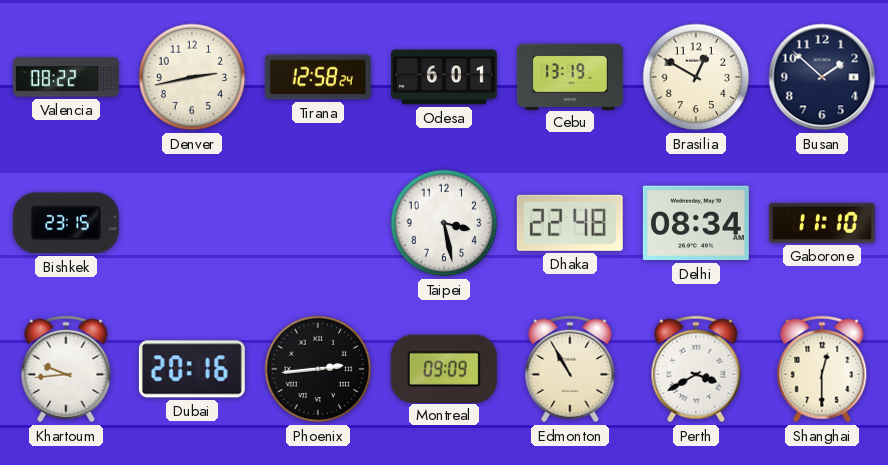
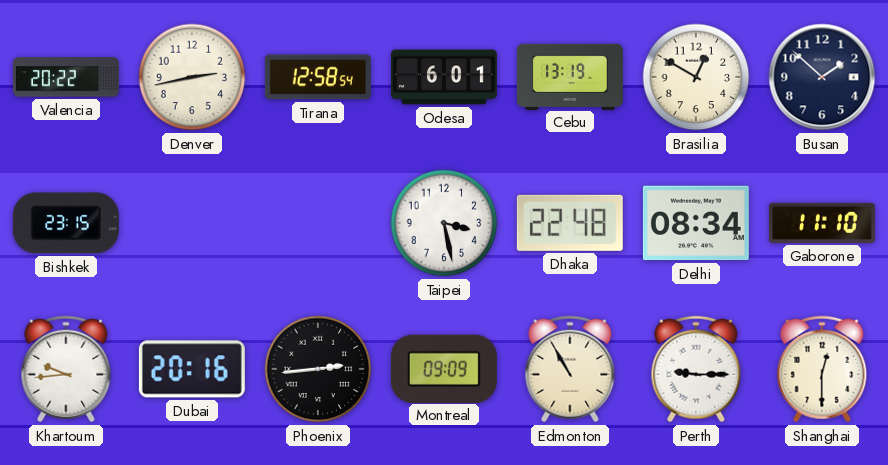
Valencia: 08:22 -> 20:22
Tirana: 12:58:24 -> 12:58:54
Perth: 3:40 -> 9:15
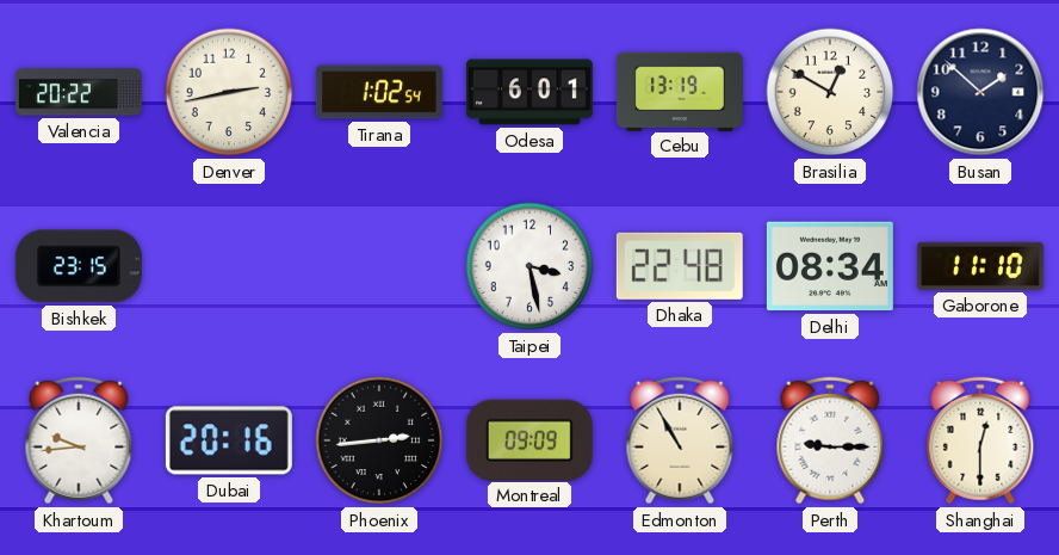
Tirana: 12:58 -> 1:02
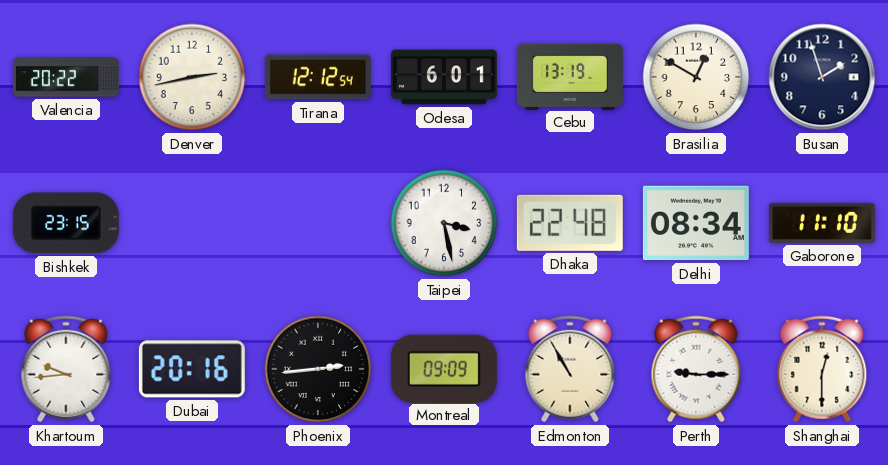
Tirana: 1:02 -> 12:12
Busan: 1:52 -> 1:57
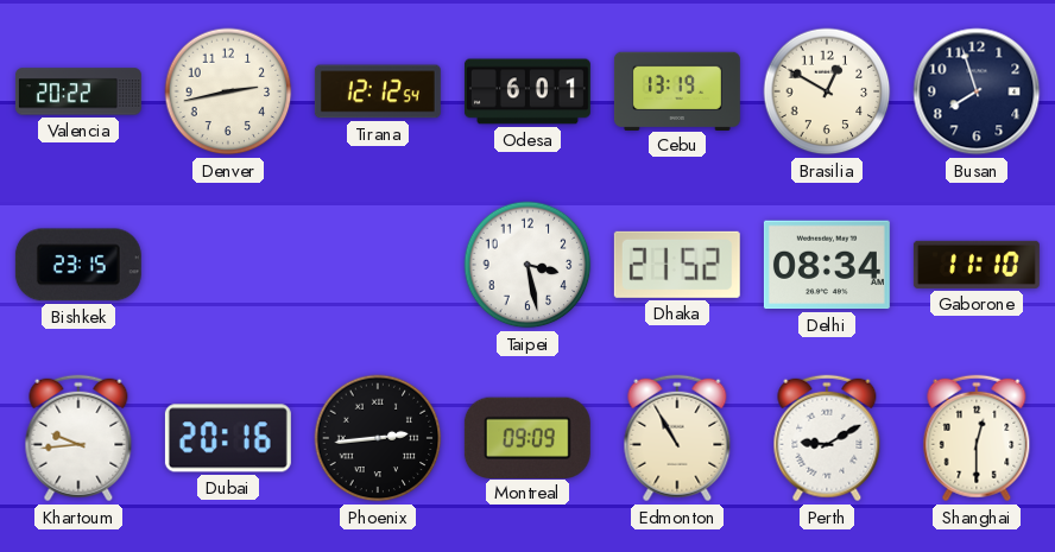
Busan: 1:57 -> 7:57
Dhaka: 22:48 -> 21:52
Perth: 9:15 -> 9:10
